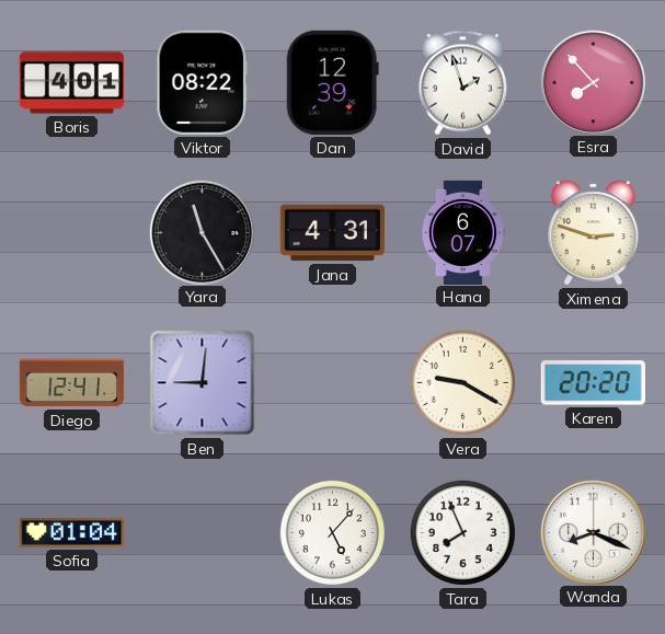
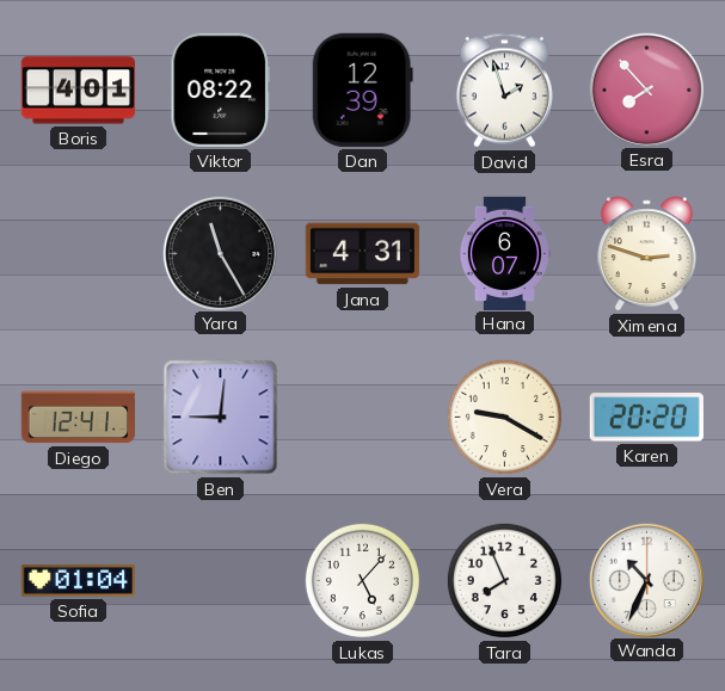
Wanda: 8:19 -> 10:34
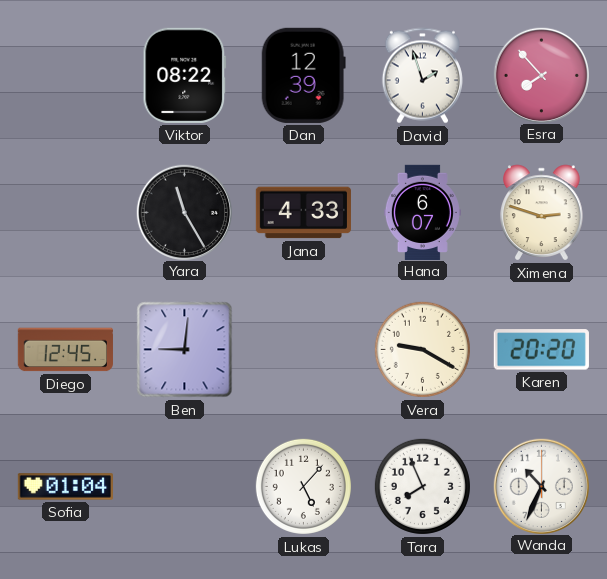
Boris: 4:01 -> none
Jana: 4:31 -> 4:33
Diego: 12:41 -> 12:45
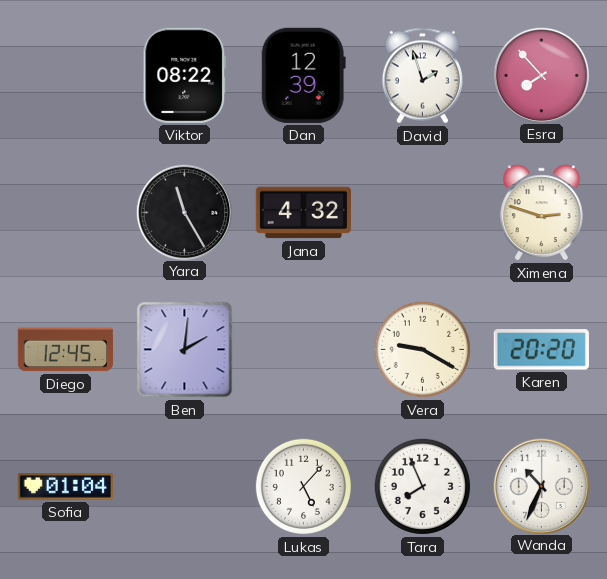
Jana: 4:33 -> 4:32
Hana: 6:07 -> none
Ben: 9:01 -> 2:01
